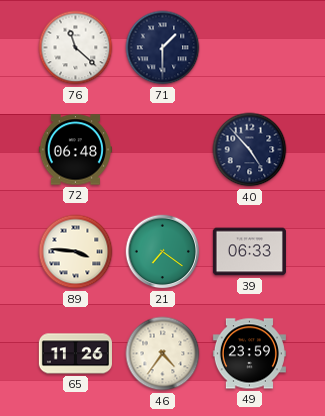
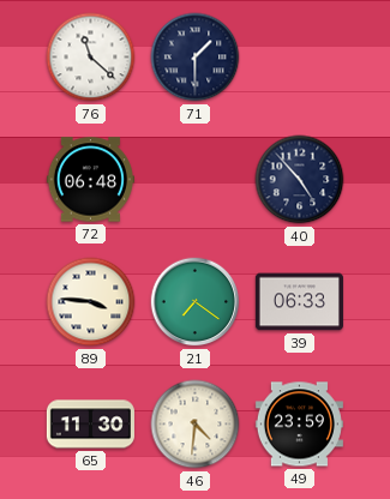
65: 11:26 -> 11:30
46: 4:36 -> 4:31
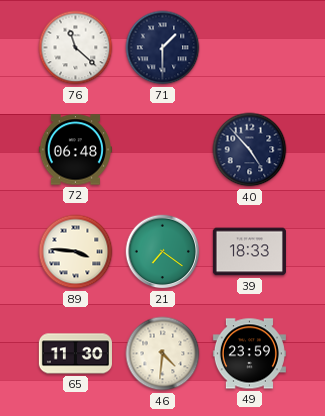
39: 06:33 -> 18:33
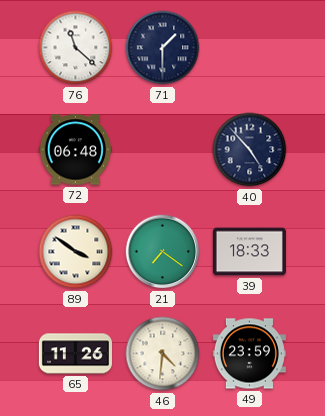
89: 3:46 -> 3:51
65: 11:30 -> 11:26
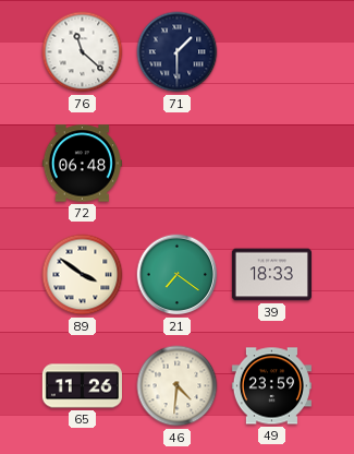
40: 4:53 -> none
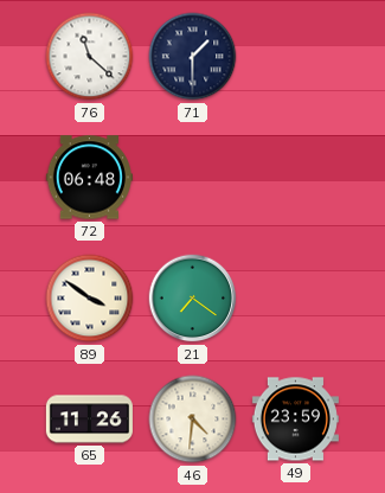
39: 18:33 -> none
